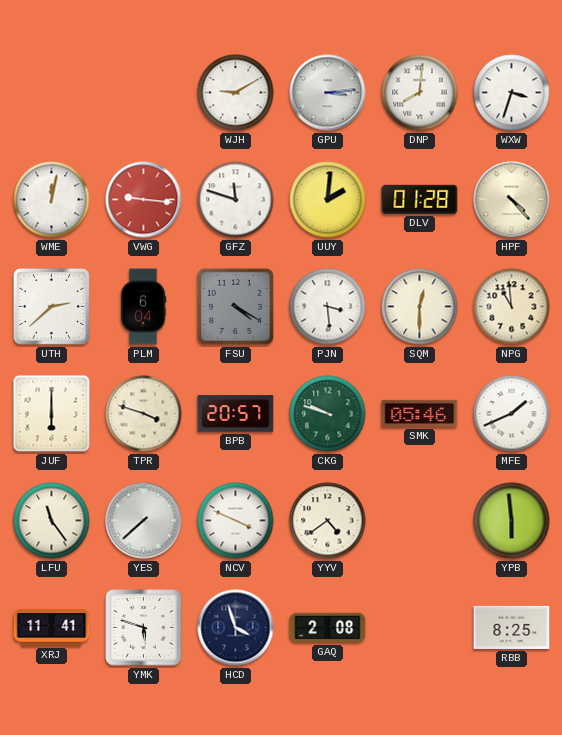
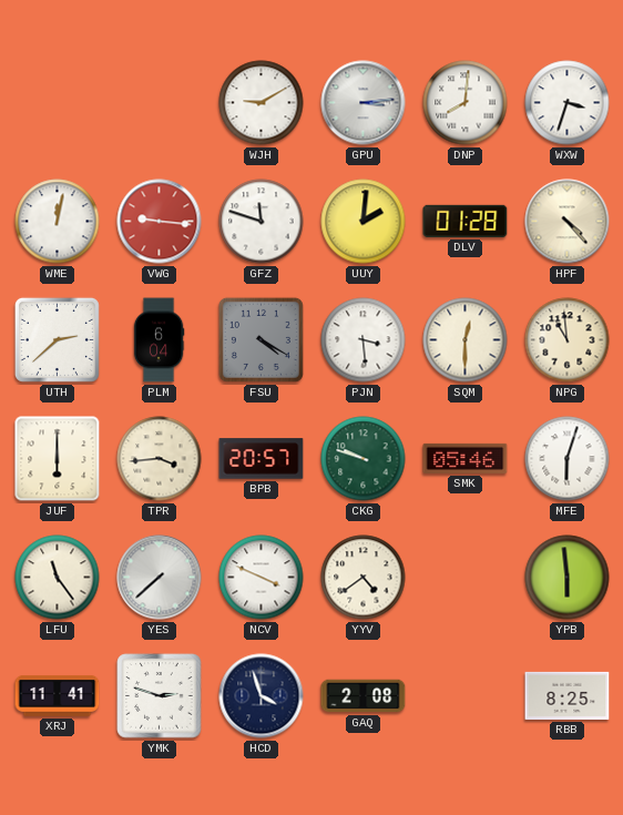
TPR: 3:48 -> 3:44
MFE: 1:41 -> 6:03
YMK: 5:48 -> 2:48
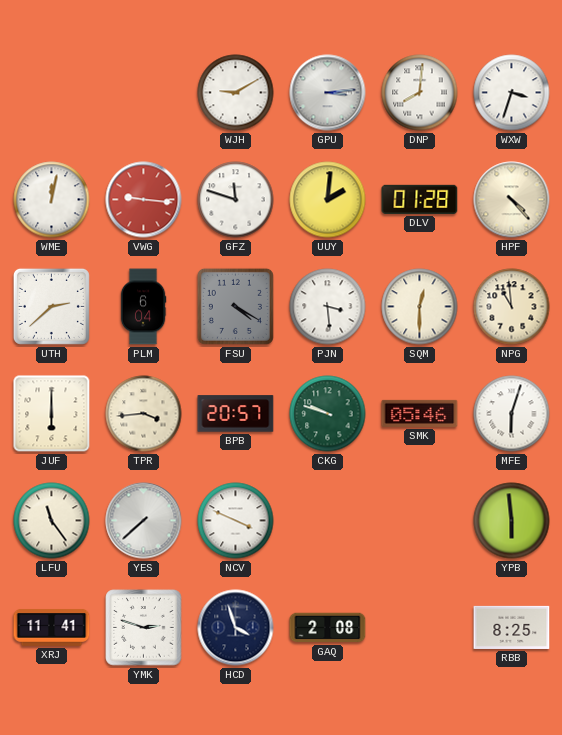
YYV: 4:39 -> none
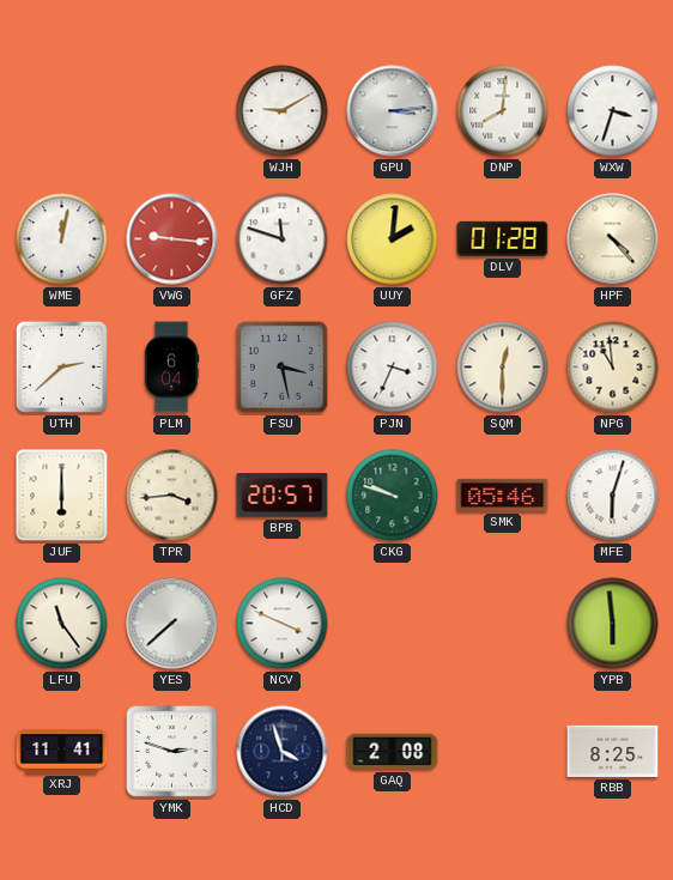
FSU: 4:20 -> 3:28
PJN: 3:29 -> 3:34
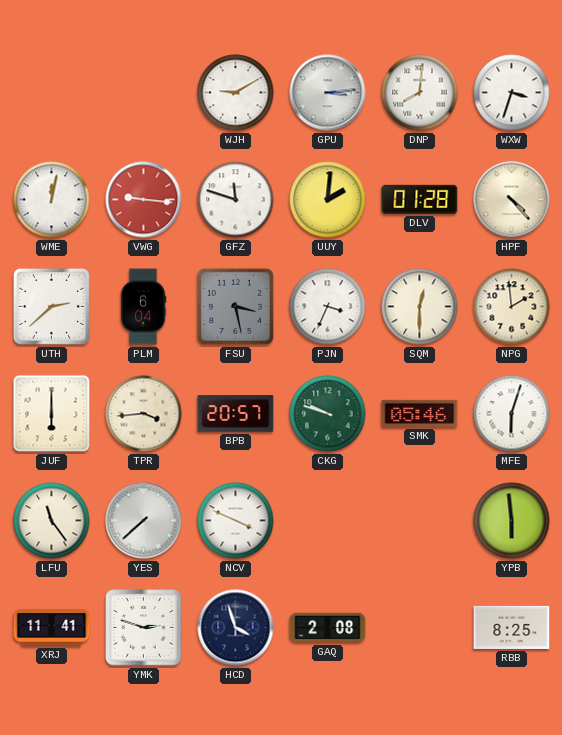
NPG: 10:59 -> 1:59
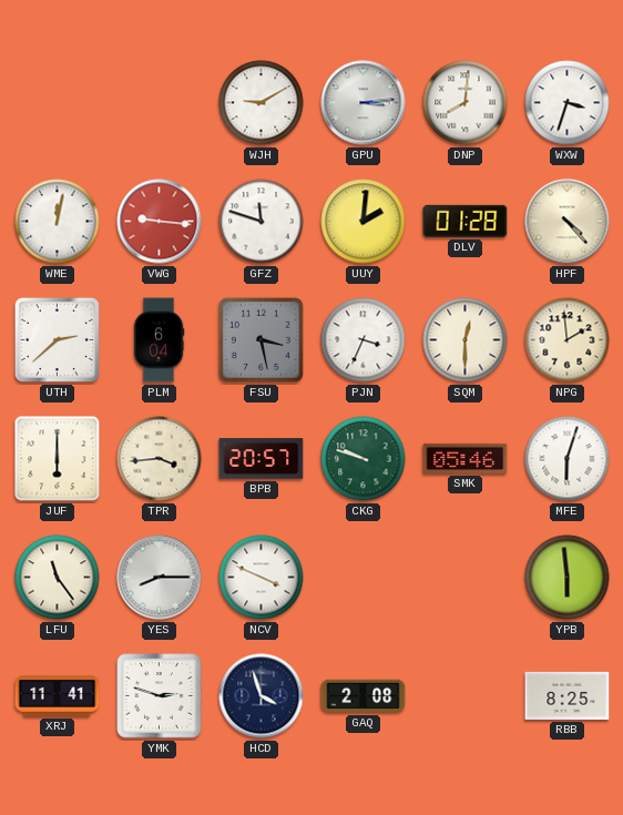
YES: 7:38 -> 8:15
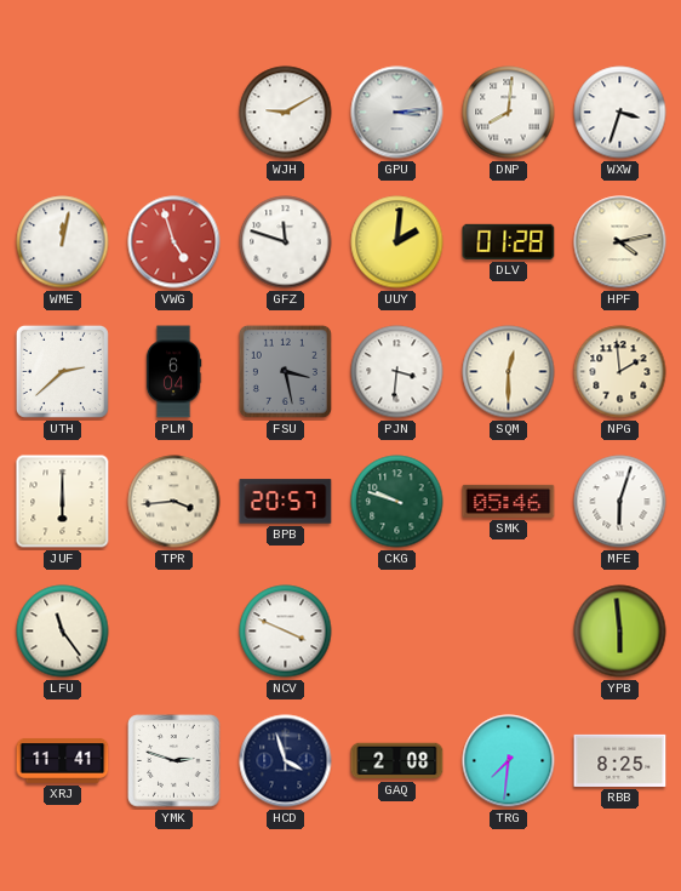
VWG: 9:16 -> 4:57
HPF: 4:23 -> 4:13
PJN: 3:34 -> 3:31
YES: 8:15 -> none
TRG: none -> 7:31
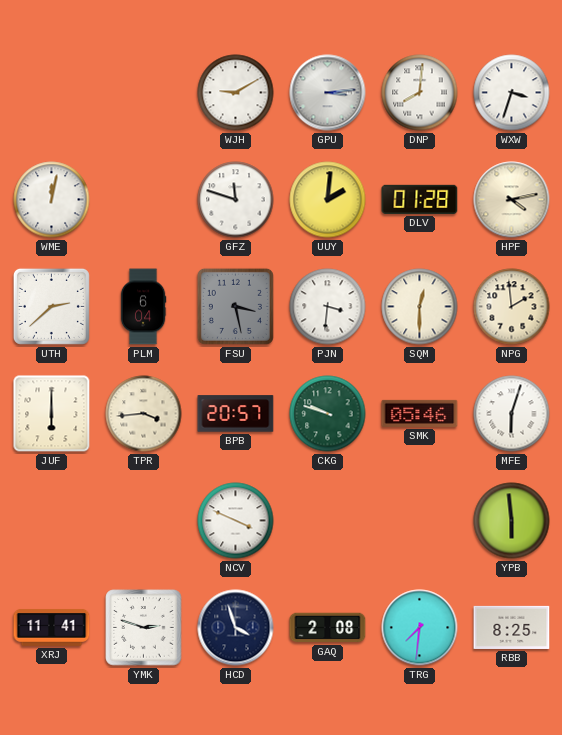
VWG: 4:57 -> none
LFU: 11:24 -> none
